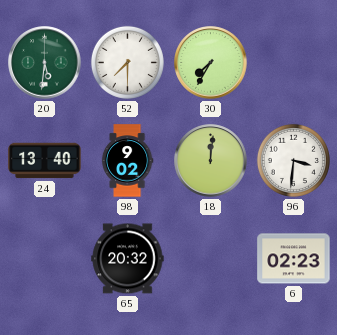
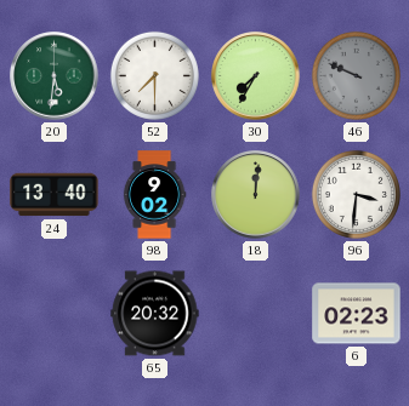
46: none -> 9:49
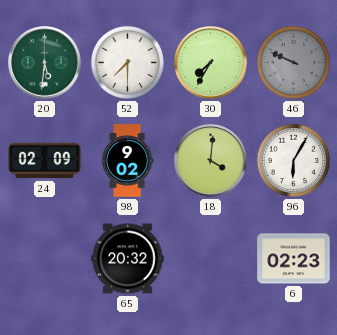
24: 13:40 -> 02:09
18: 12:01 -> 4:01
96: 3:31 -> 6:05
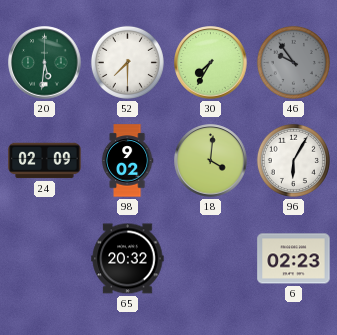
46: 9:49 -> 9:54
